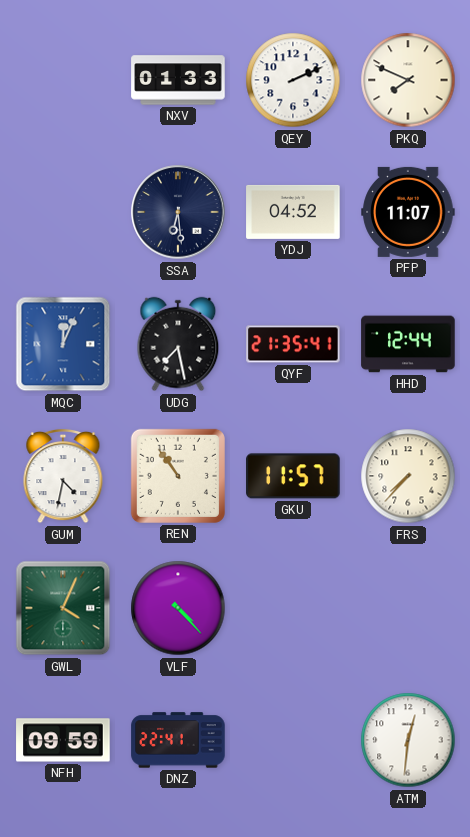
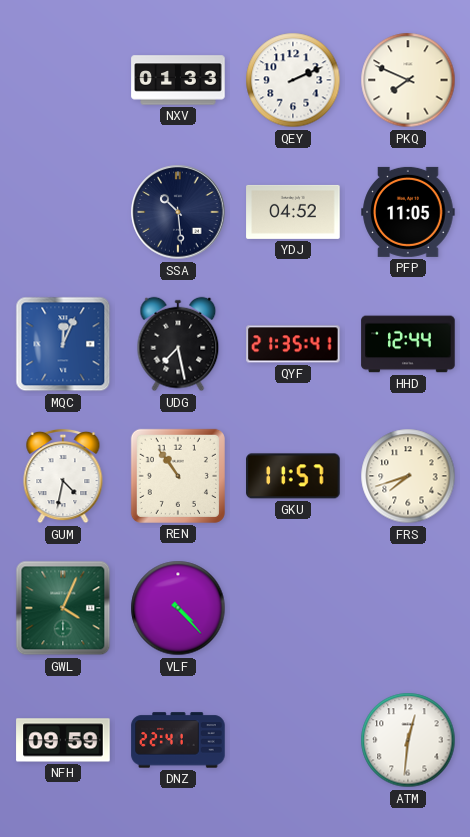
SSA: 6:29 -> 10:29
PFP: 11:07 -> 11:05
FRS: 7:37 -> 7:42
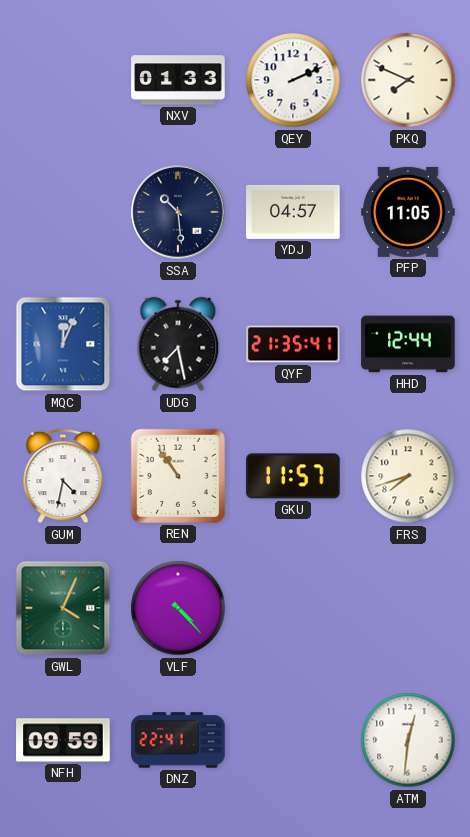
YDJ: 04:52 -> 04:57
